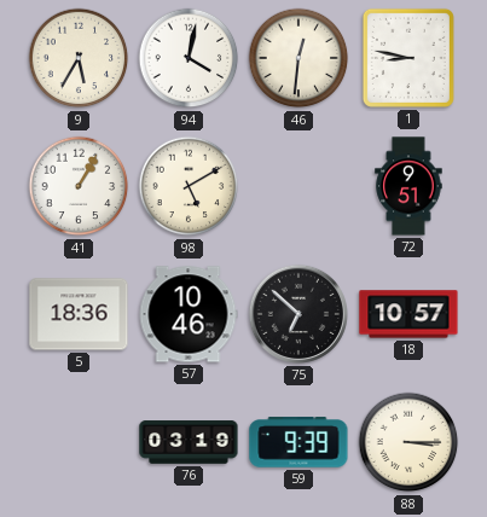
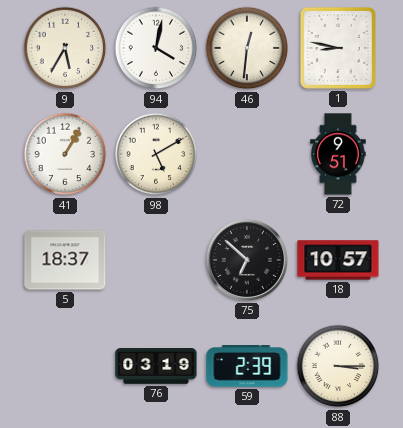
5: 18:36 -> 18:37
57: 10:46 -> none
59: 9:39 -> 2:39
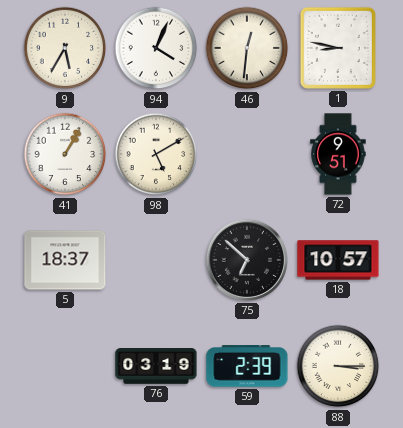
94: 4:02 -> 4:04
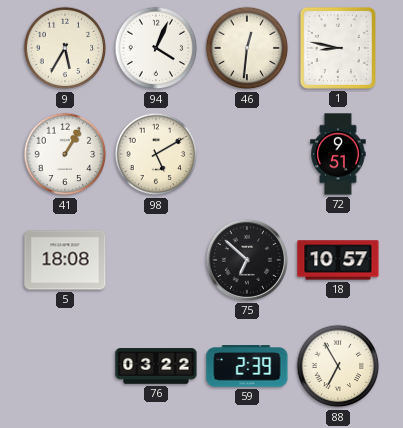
5: 18:37 -> 18:08
76: 03:19 -> 03:22
88: 3:15 -> 6:55
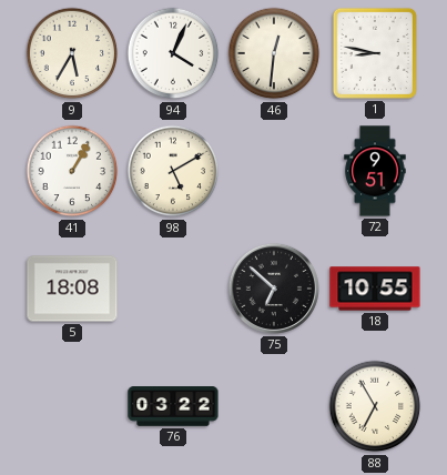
18: 10:57 -> 10:55
59: 2:39 -> none
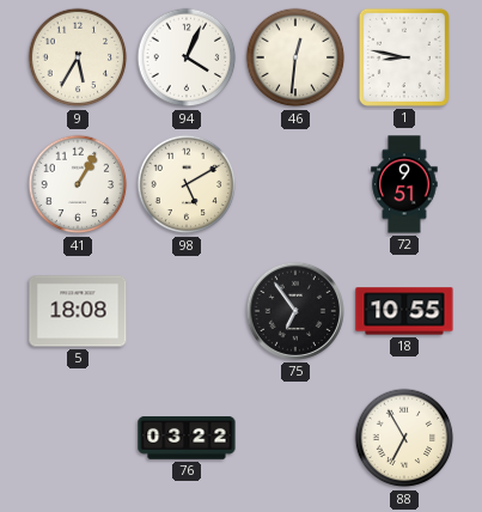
75: 6:52 -> 6:54
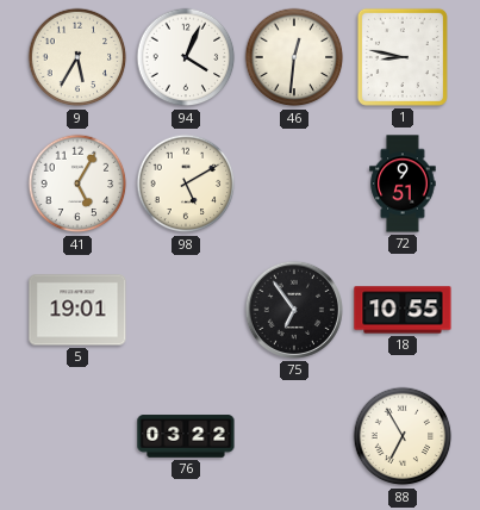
41: 1:05 -> 5:05
5: 18:08 -> 19:01
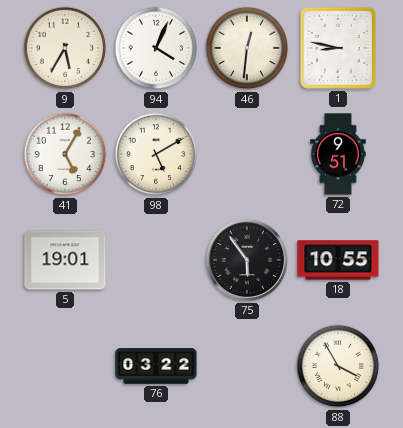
75: 6:54 -> 5:54
88: 6:55 -> 3:55
